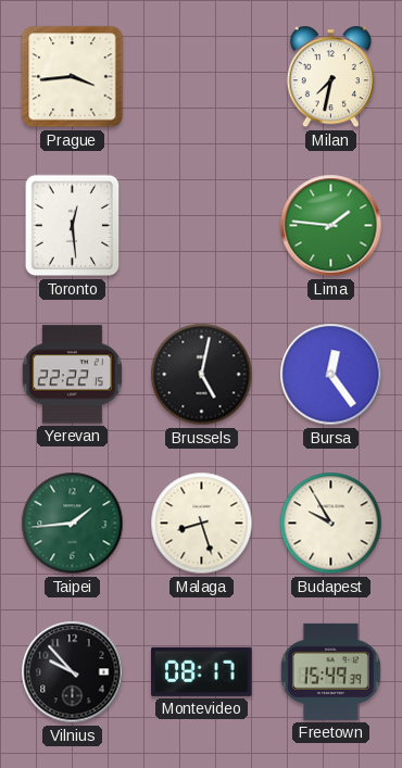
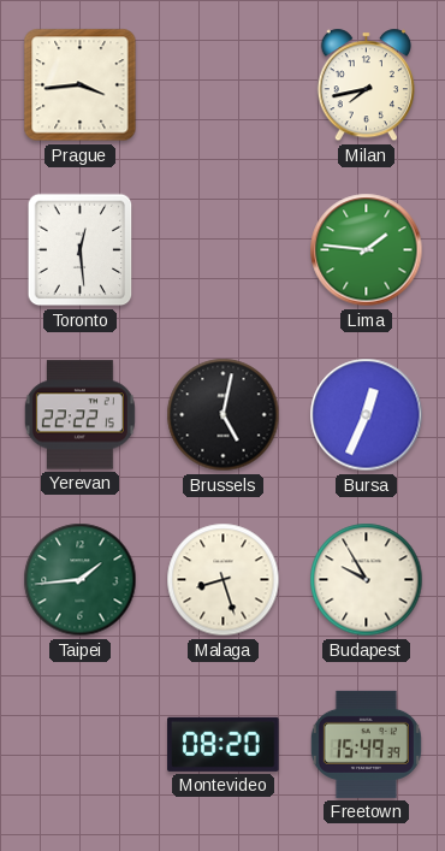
Milan: 7:32 -> 7:43
Bursa: 12:24 -> 12:34
Vilnius: 9:53 -> none
Montevideo: 08:17 -> 08:20
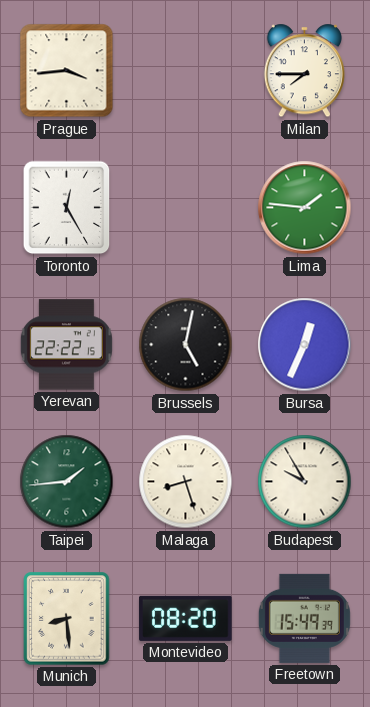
Milan: 7:43 -> 7:45
Toronto: 12:29 -> 12:25
Munich: none -> 8:29
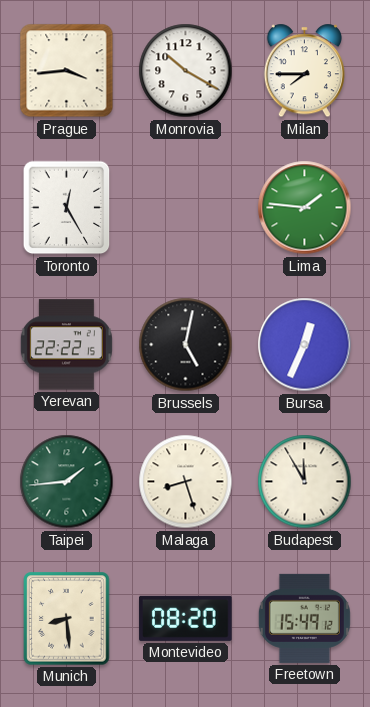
Monrovia: none -> 10:20
Budapest: 9:55 -> 11:55
Freetown: 15:49:39 -> 15:49:12
